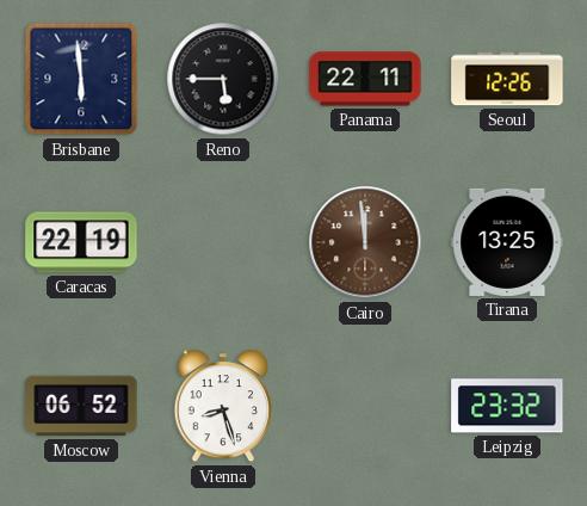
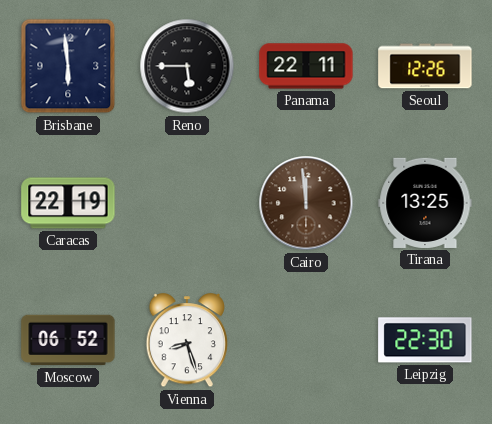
Leipzig: 23:32 -> 22:30
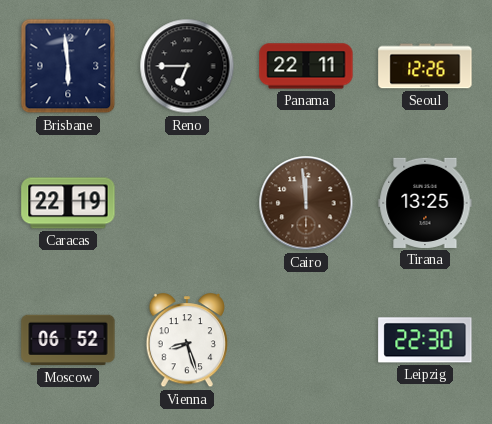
Reno: 5:45 -> 6:45
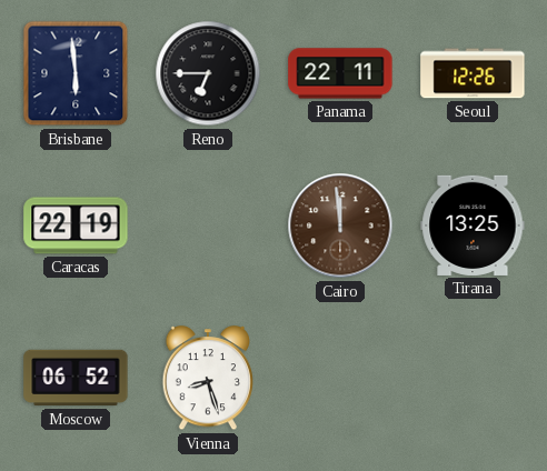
Leipzig: 22:30 -> none
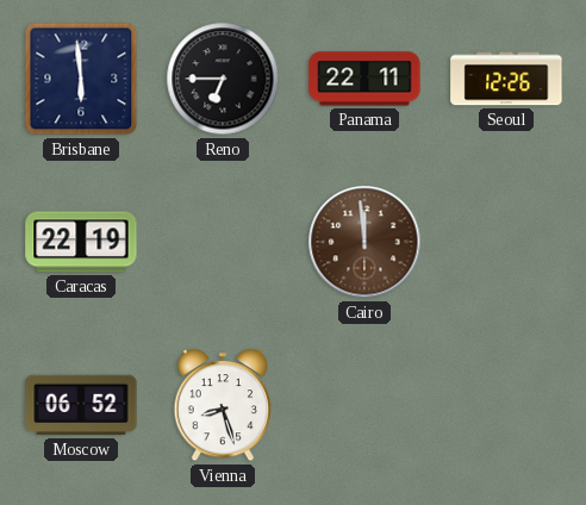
Tirana: 13:25 -> none
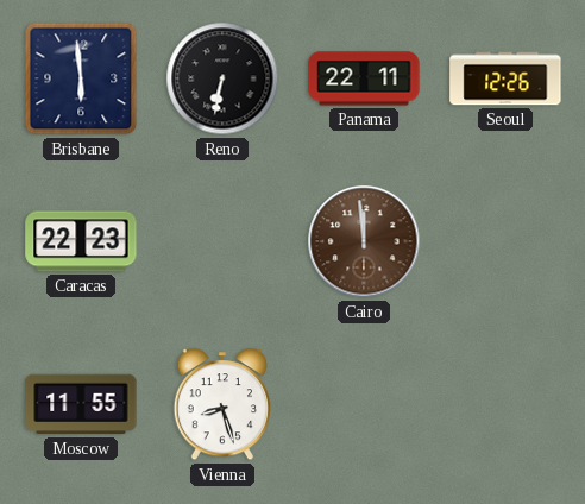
Reno: 6:45 -> 6:32
Caracas: 22:19 -> 22:23
Moscow: 06:52 -> 11:55
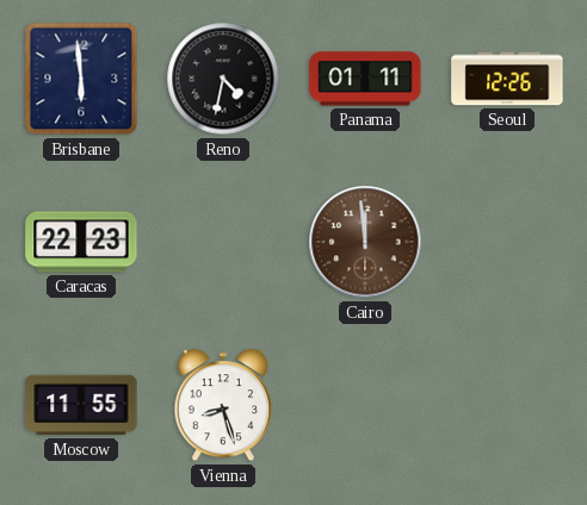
Reno: 6:32 -> 4:32
Panama: 22:11 -> 01:11
